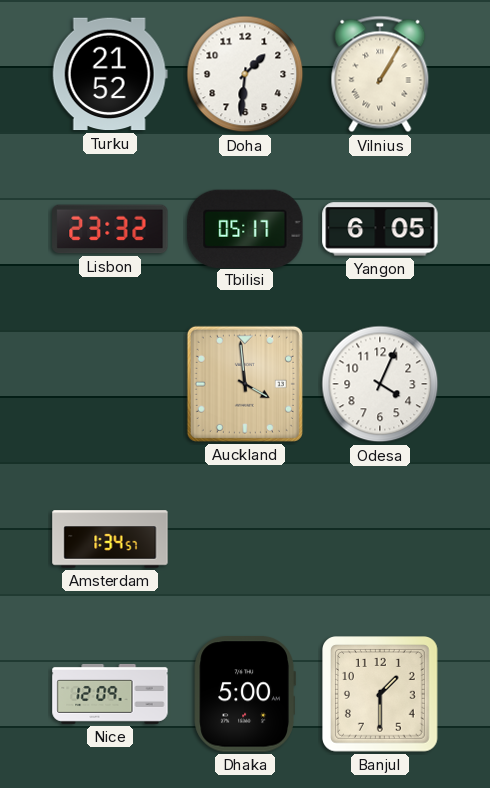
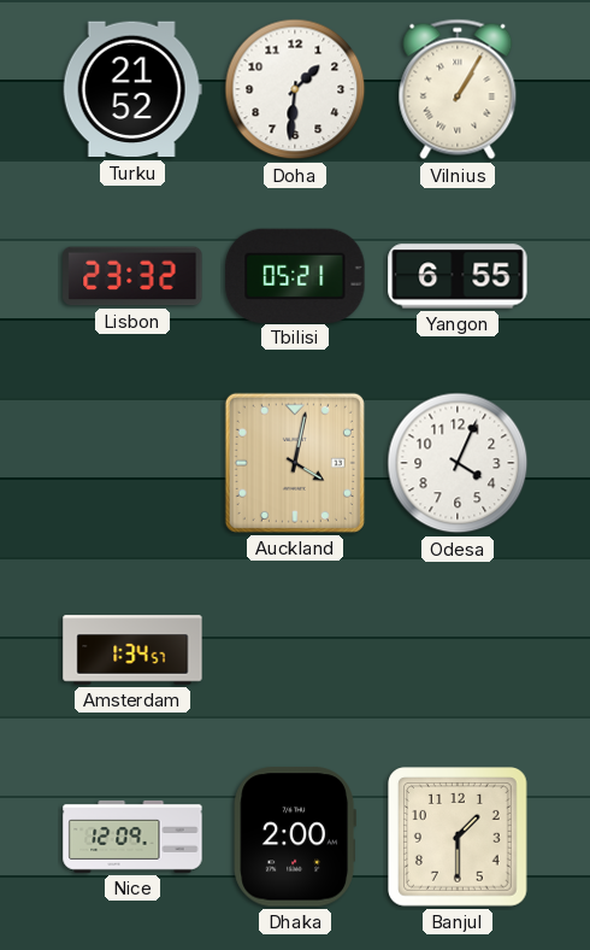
Tbilisi: 05:17 -> 05:21
Yangon: 6:05 -> 6:55
Auckland: 3:59 -> 4:02
Dhaka: 5:00 -> 2:00
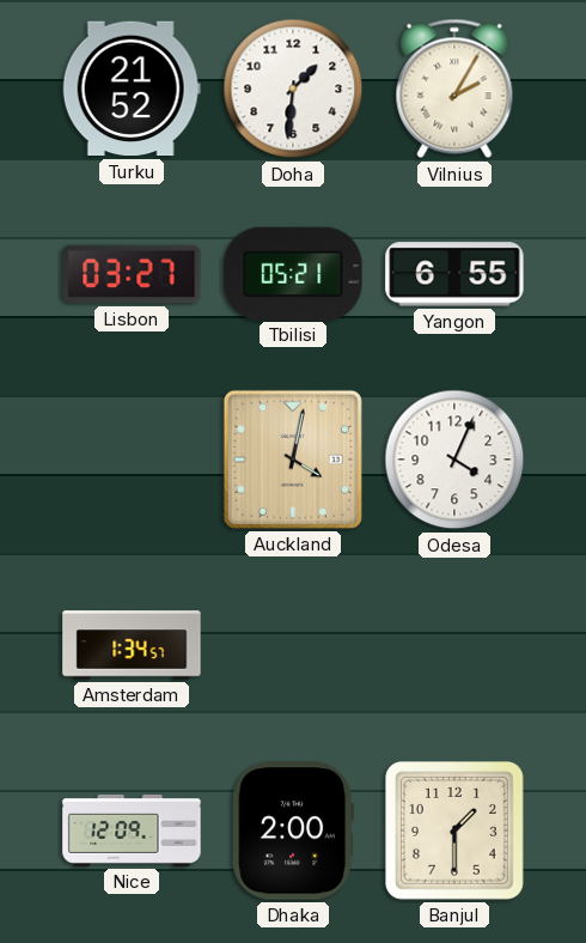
Vilnius: 1:05 -> 2:05
Lisbon: 23:32 -> 03:27
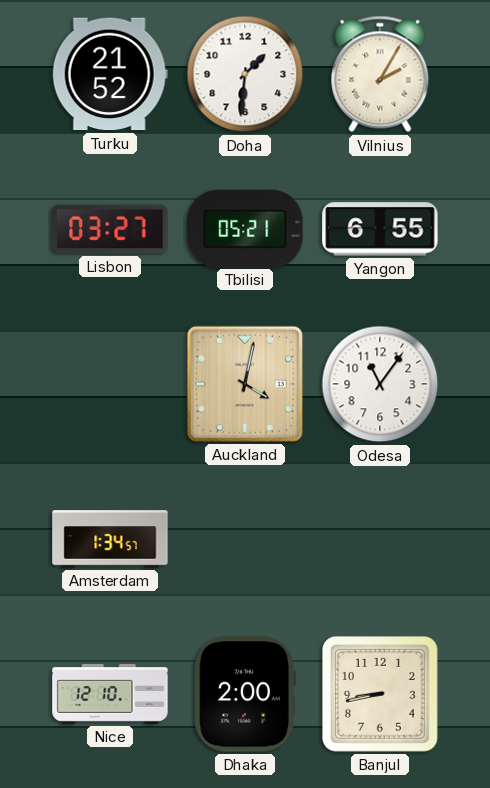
Odesa: 4:04 -> 11:06
Nice: 12:09 -> 12:10
Banjul: 1:30 -> 8:43
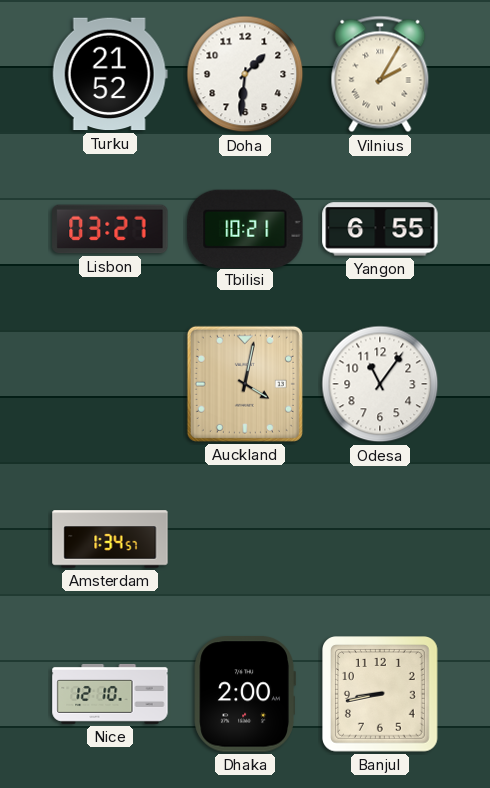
Tbilisi: 05:21 -> 10:21
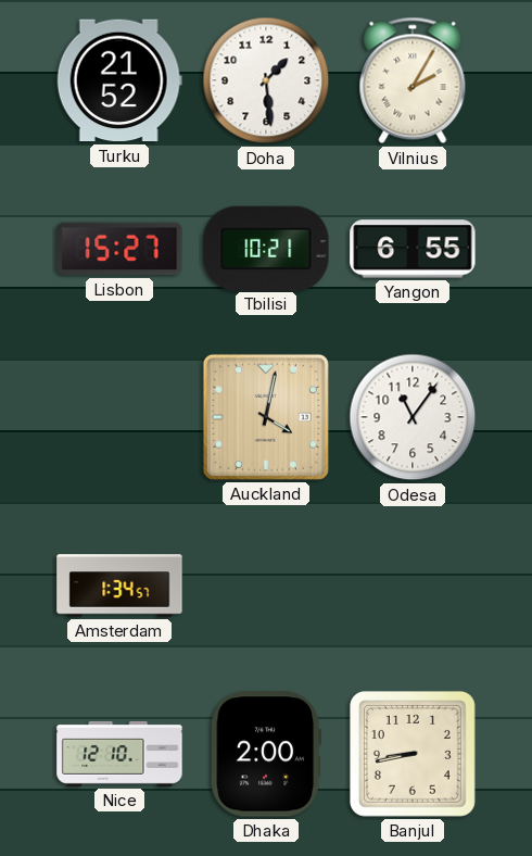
Doha: 1:31 -> 1:29
Lisbon: 03:27 -> 15:27
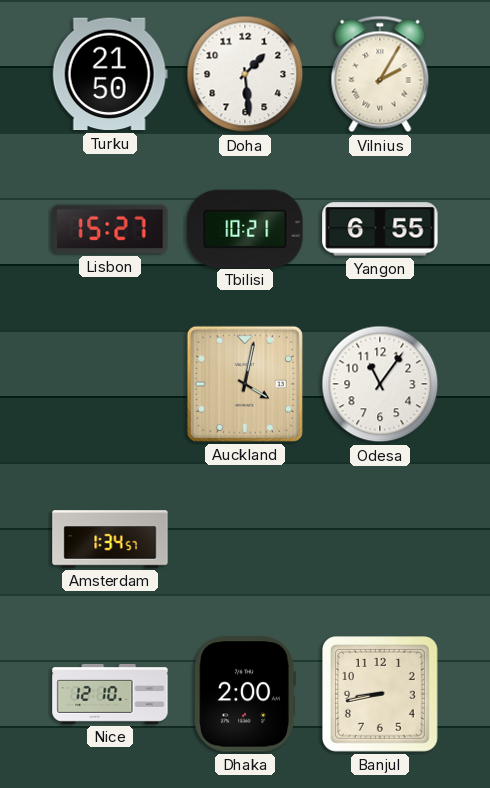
Turku: 21:52 -> 21:50
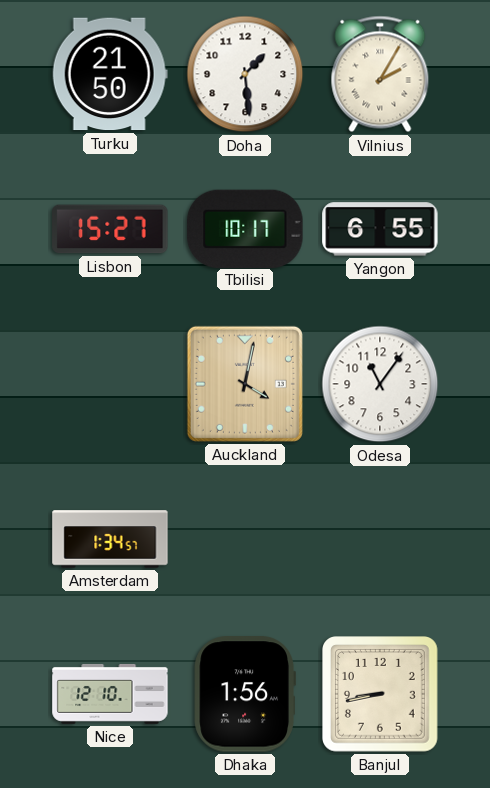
Tbilisi: 10:21 -> 10:17
Dhaka: 2:00 -> 1:56
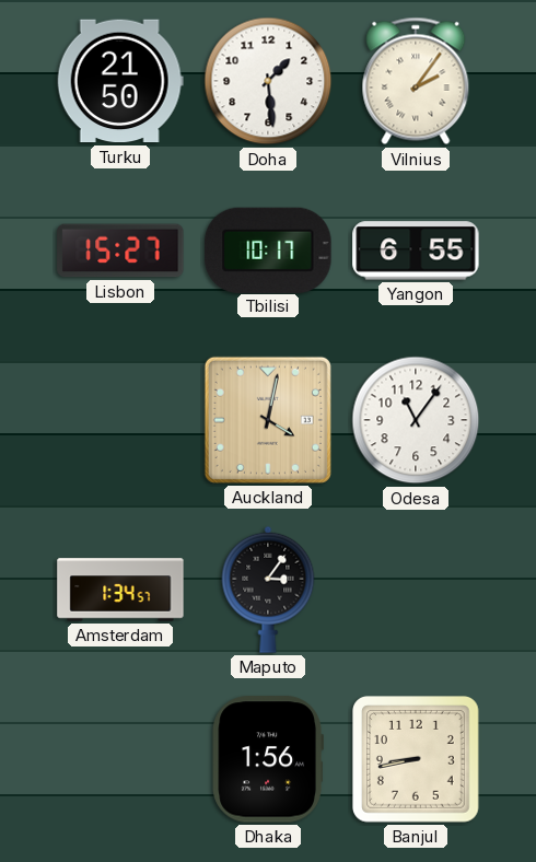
Vilnius: 2:05 -> 2:06
Maputo: none -> 3:06
Nice: 12:10 -> none
